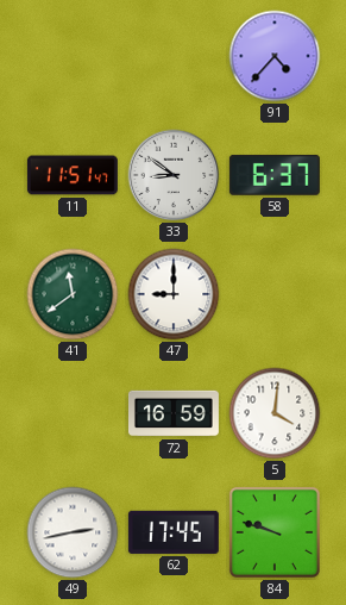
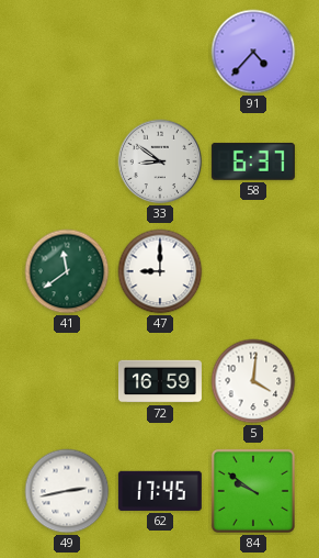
11: 11:51 -> none
84: 9:48 -> 9:51
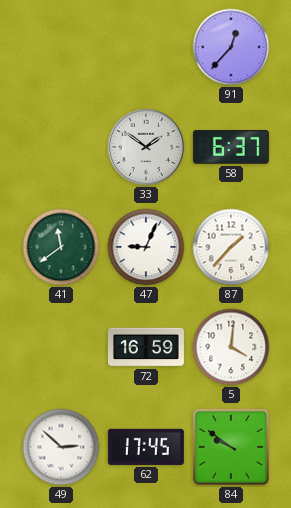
91: 4:37 -> 12:37
33: 8:51 -> 1:51
47: 9:00 -> 9:04
87: none -> 1:37
49: 2:43 -> 2:52
